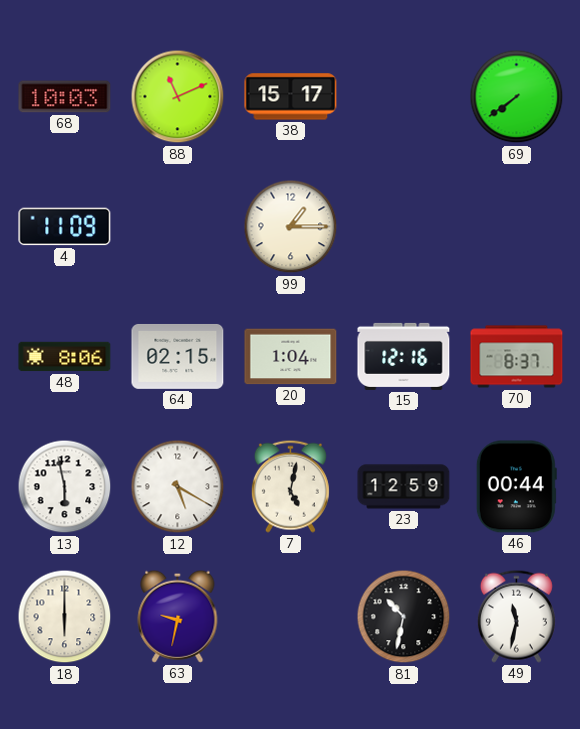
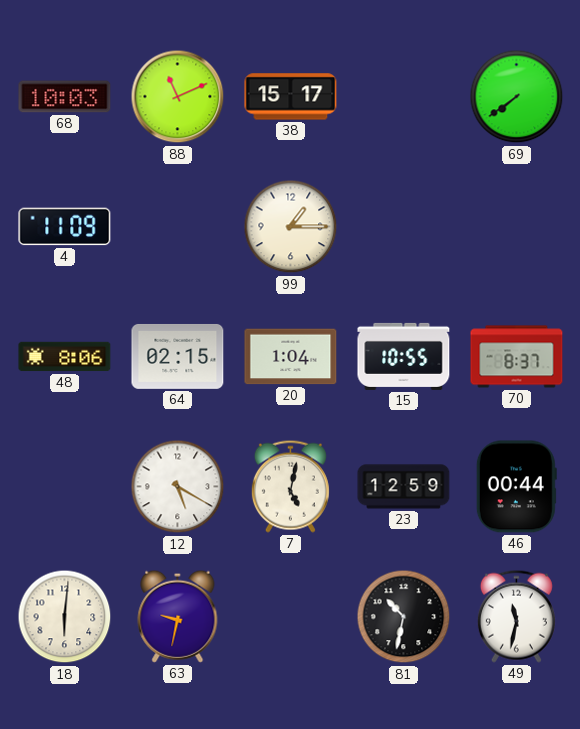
15: 12:16 -> 10:55
13: 5:58 -> none
18: 6:00 -> 6:01
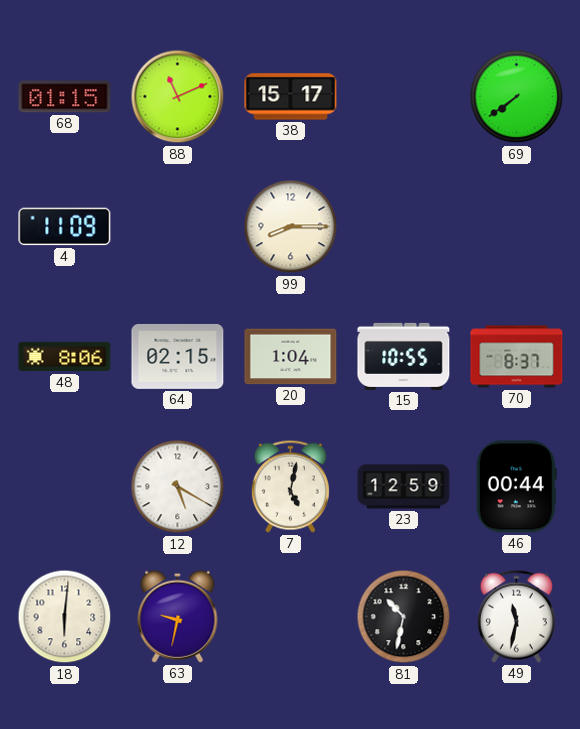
68: 10:03 -> 01:15
99: 1:15 -> 8:15
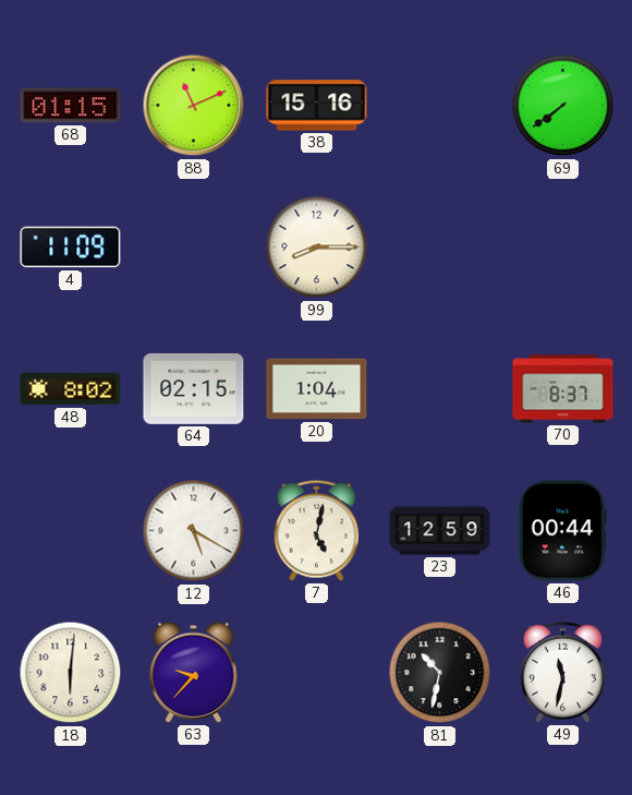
38: 15:17 -> 15:16
48: 8:06 -> 8:02
15: 10:55 -> none
63: 9:32 -> 9:37
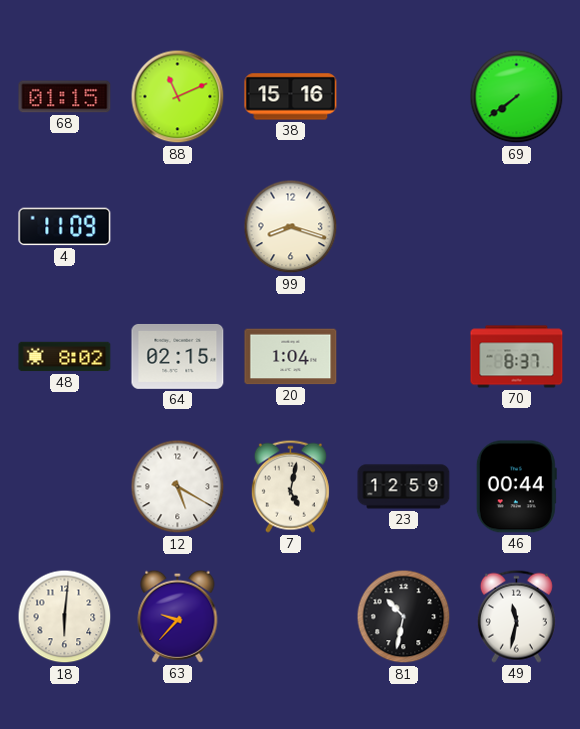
99: 8:15 -> 8:18
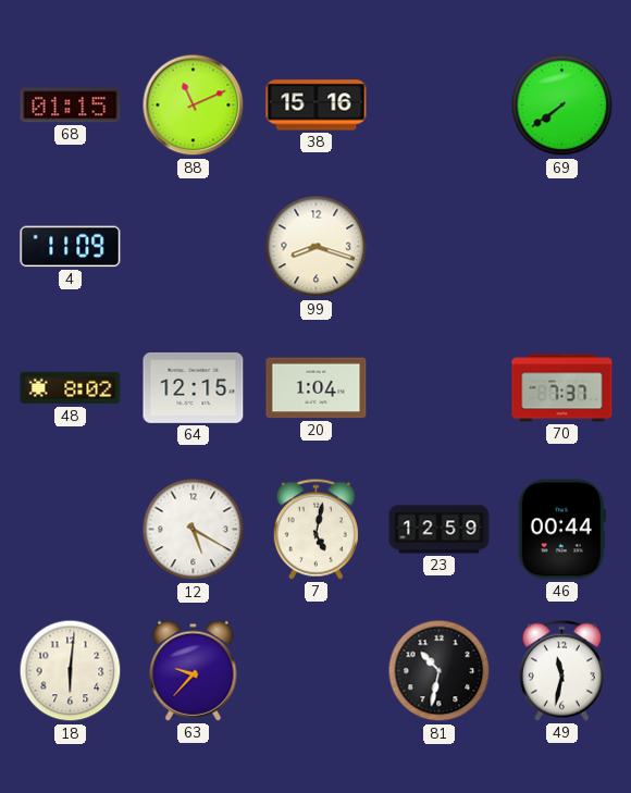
64: 02:15 -> 12:15
70: 8:37 -> 7:37
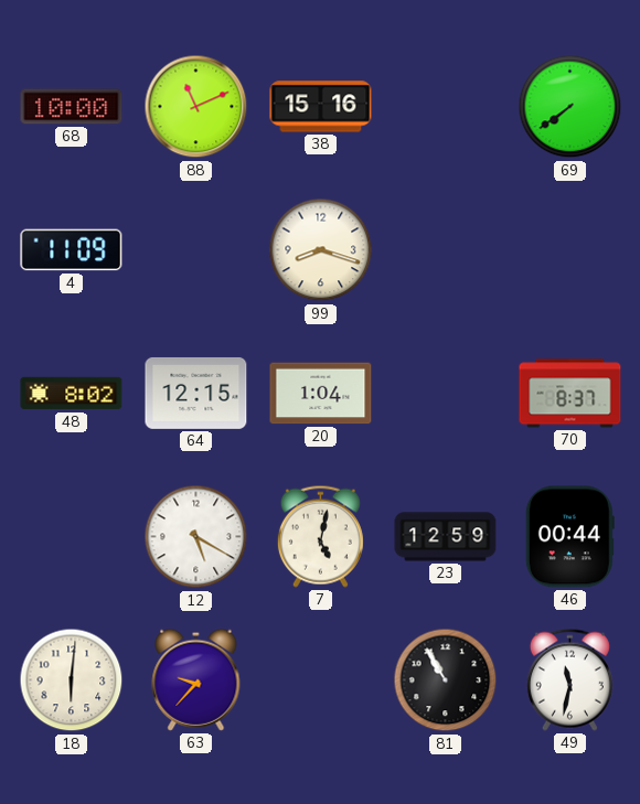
68: 01:15 -> 10:00
70: 7:37 -> 8:37
81: 10:32 -> 10:55
